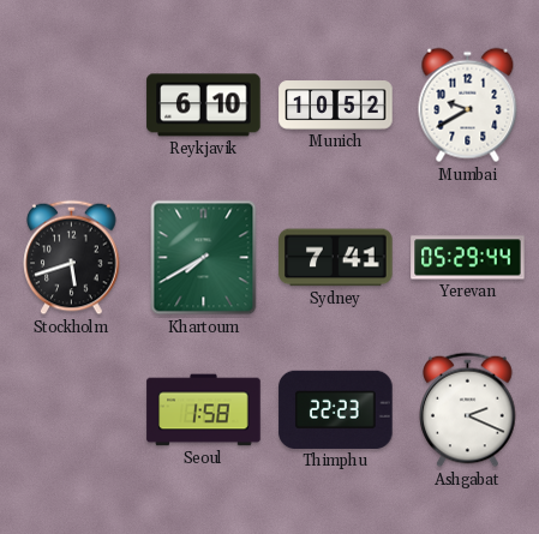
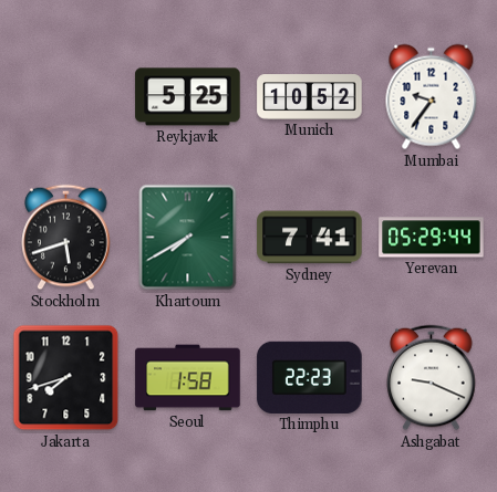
Reykjavik: 6:10 -> 5:25
Mumbai: 9:40 -> 9:36
Jakarta: none -> 7:42
Ashgabat: 2:19 -> 9:19
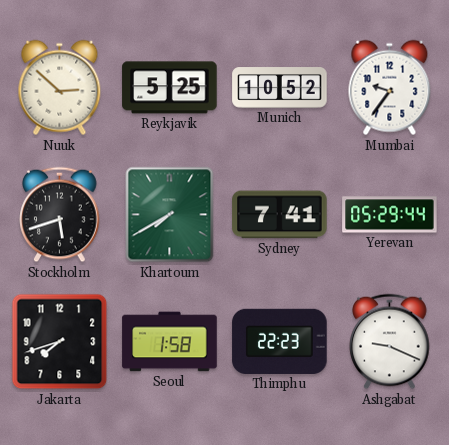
Nuuk: none -> 2:52
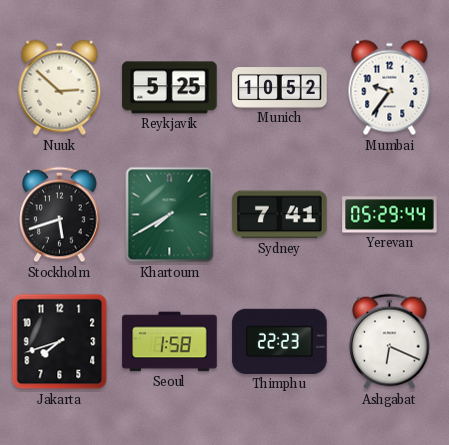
Ashgabat: 9:19 -> 6:19
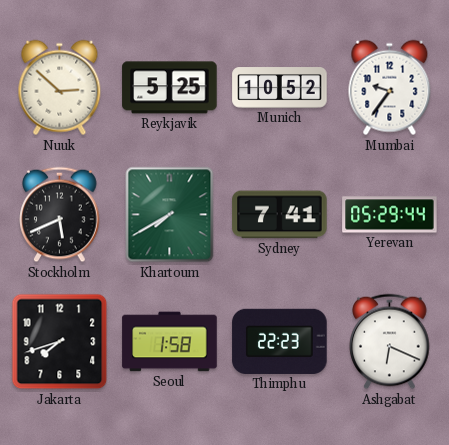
Stockholm: 5:42 -> 5:41
